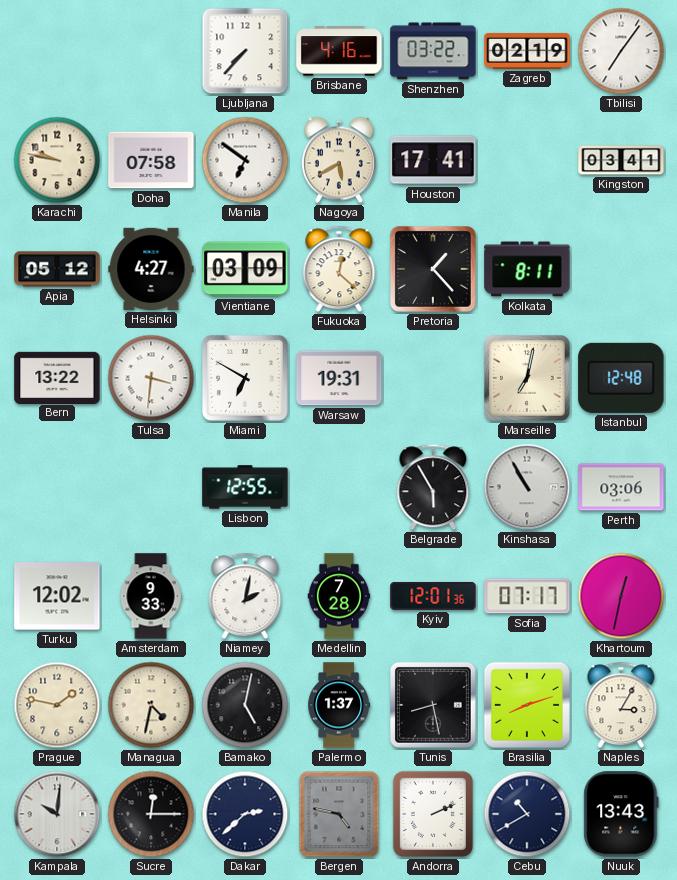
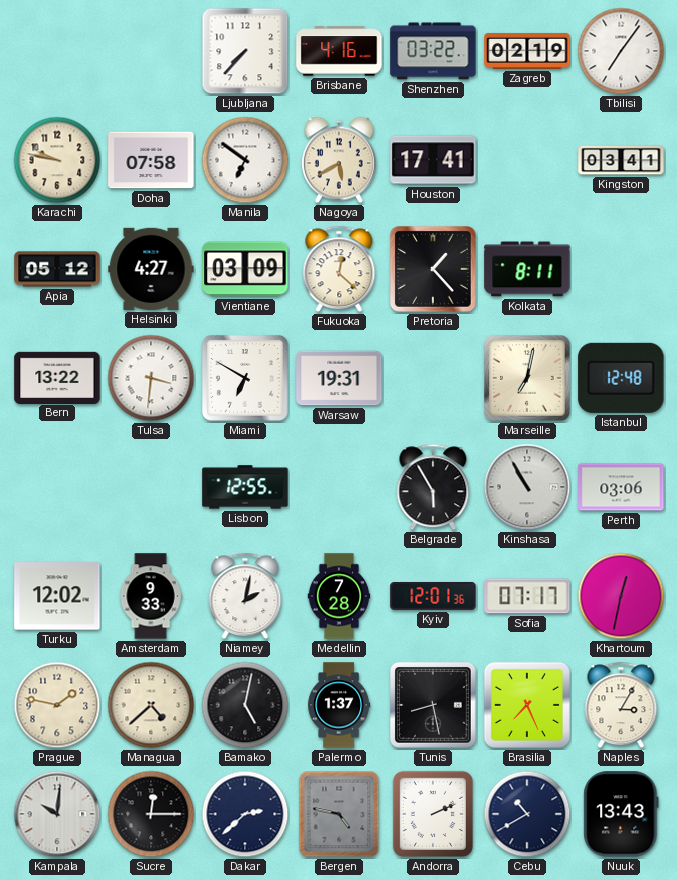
Managua: 4:32 -> 4:38
Brasilia: 8:12 -> 7:26
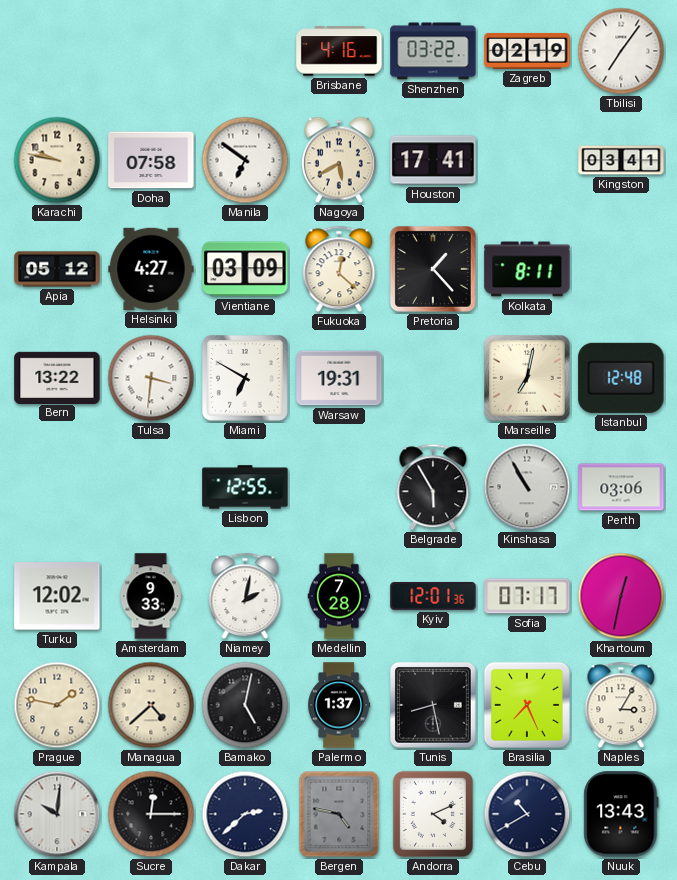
Ljubljana: 7:37 -> none
Andorra: 2:11 -> 4:11
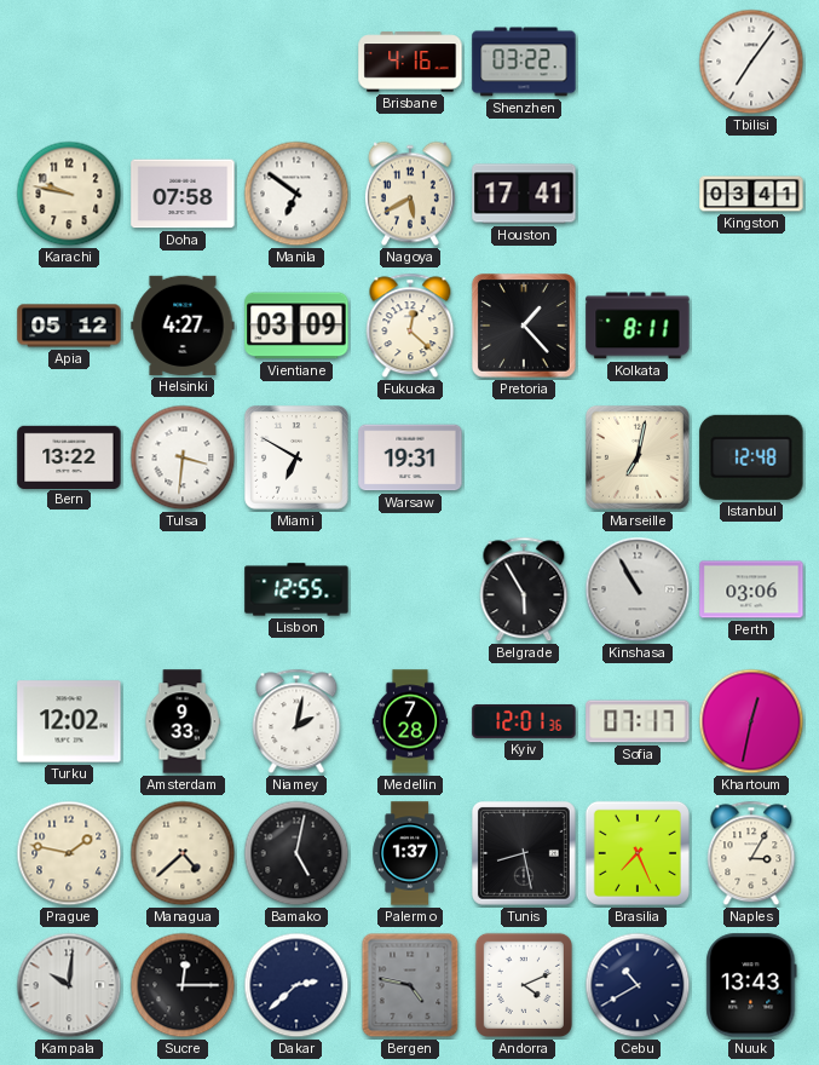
Zagreb: 02:19 -> none
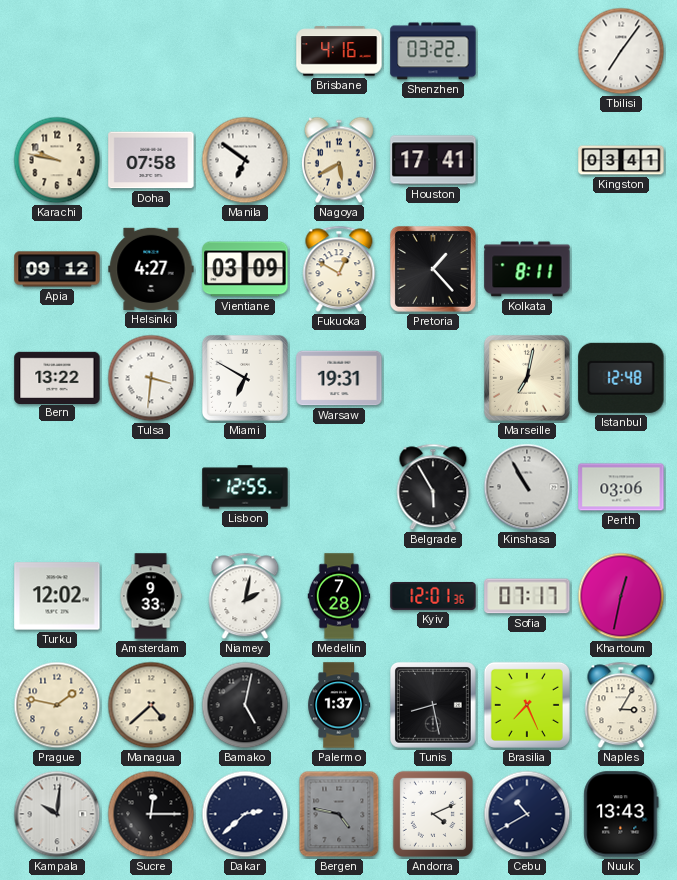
Apia: 05:12 -> 09:12
Fukuoka: 12:22 -> 12:50
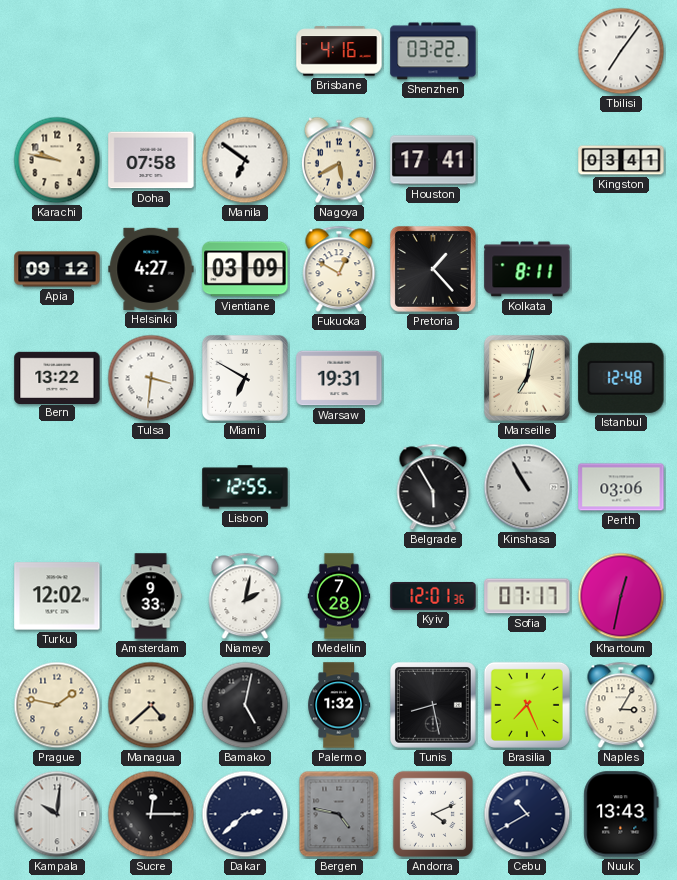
Palermo: 1:37 -> 1:32
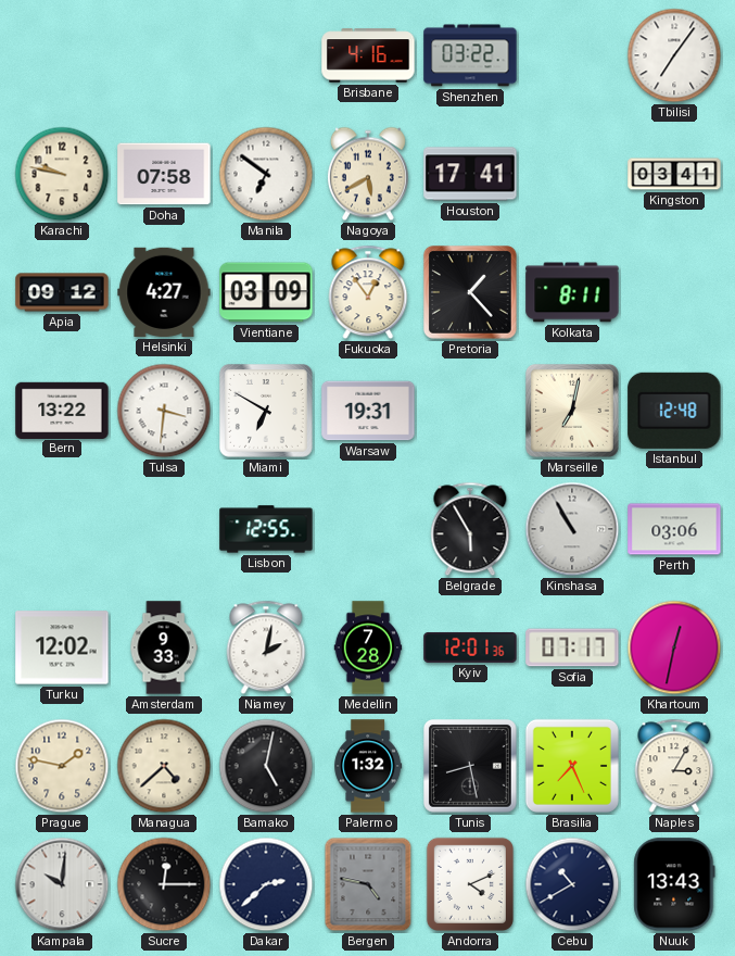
Fukuoka: 12:50 -> 12:54
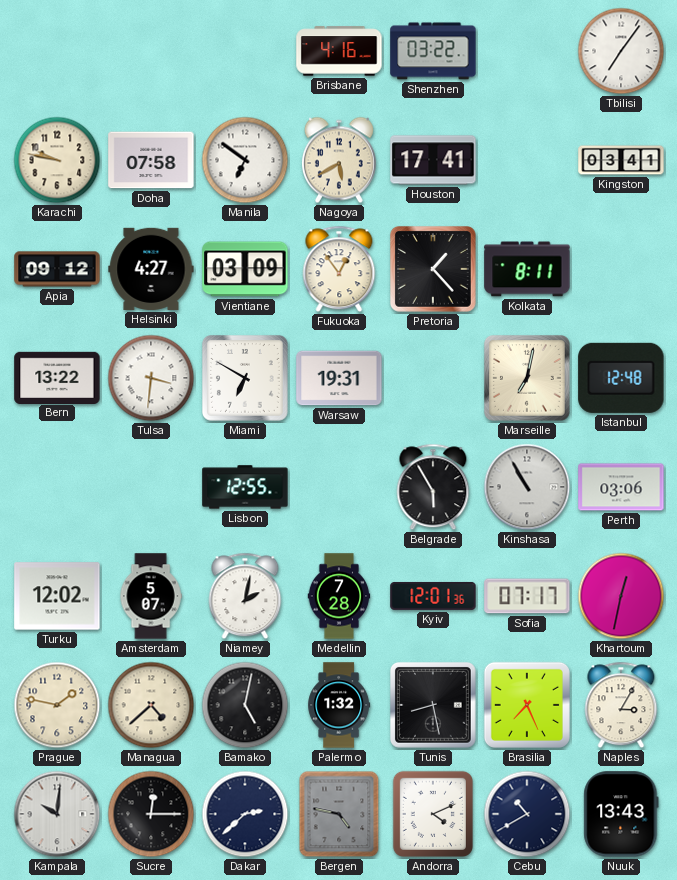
Amsterdam: 9:33 -> 5:07
